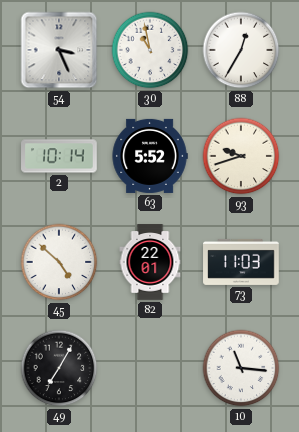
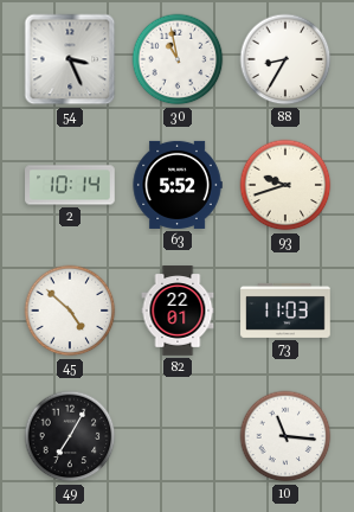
88: 12:35 -> 8:35
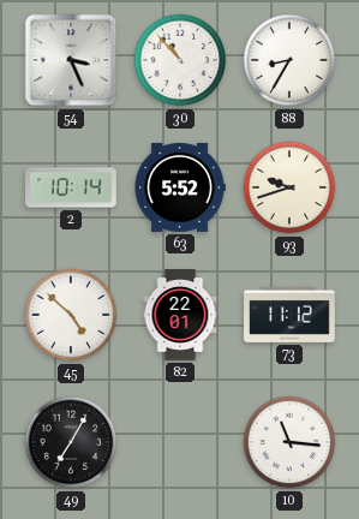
30: 10:58 -> 10:53
73: 11:03 -> 11:12
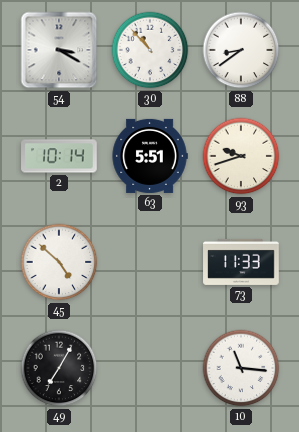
54: 3:26 -> 3:20
88: 8:35 -> 8:39
63: 5:52 -> 5:51
82: 22:01 -> none
73: 11:12 -> 11:33
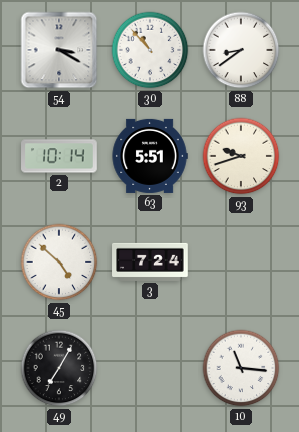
3: none -> 7:24
73: 11:33 -> none
